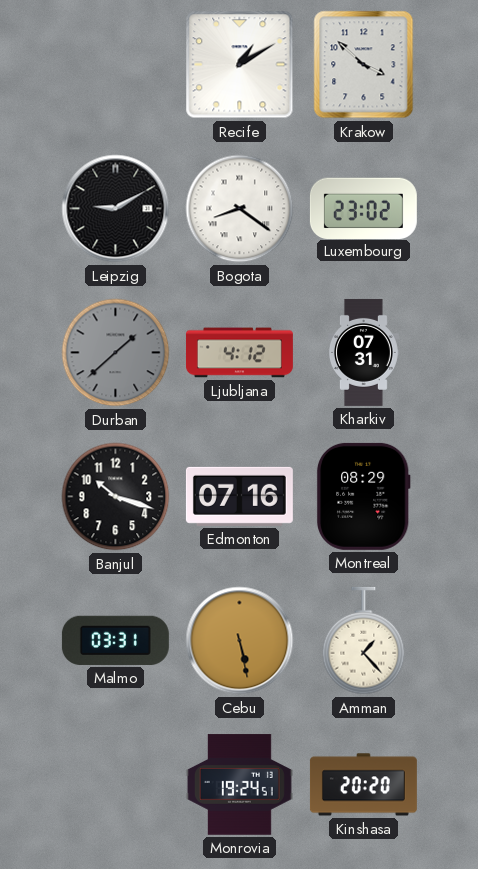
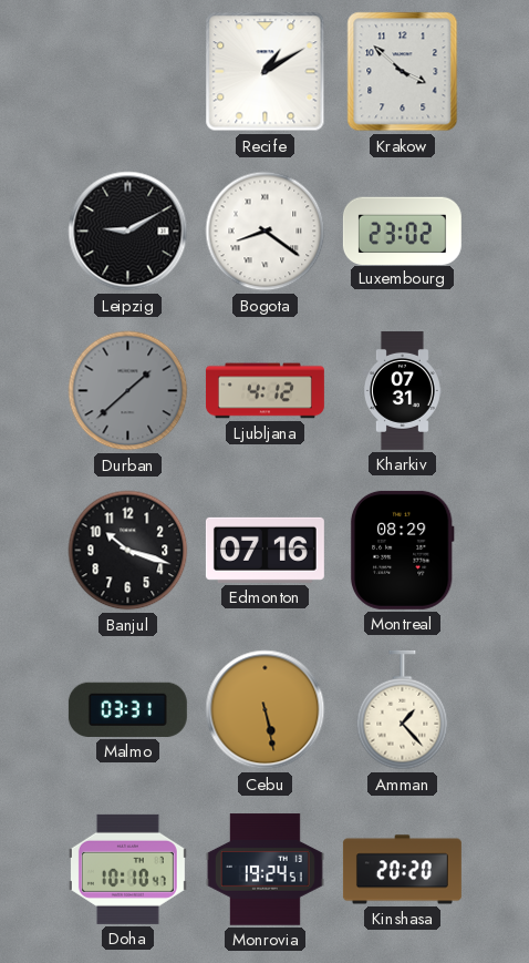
Doha: none -> 10:10
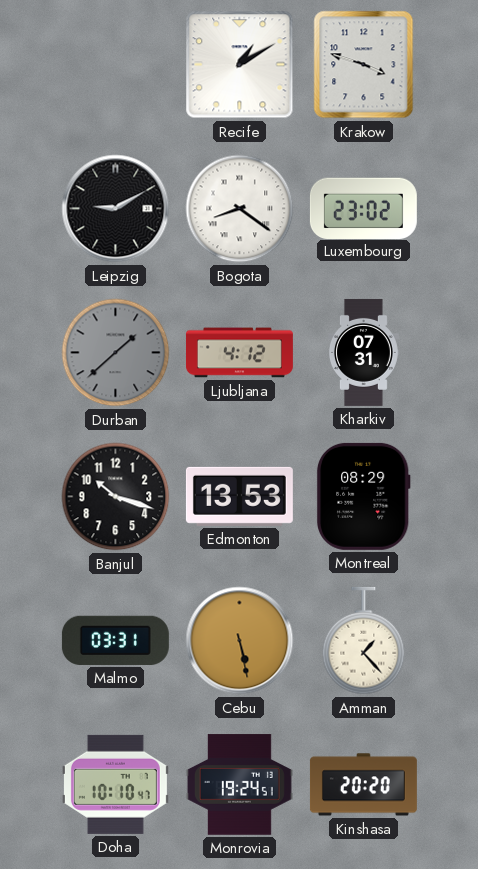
Krakow: 3:52 -> 3:48
Edmonton: 07:16 -> 13:53
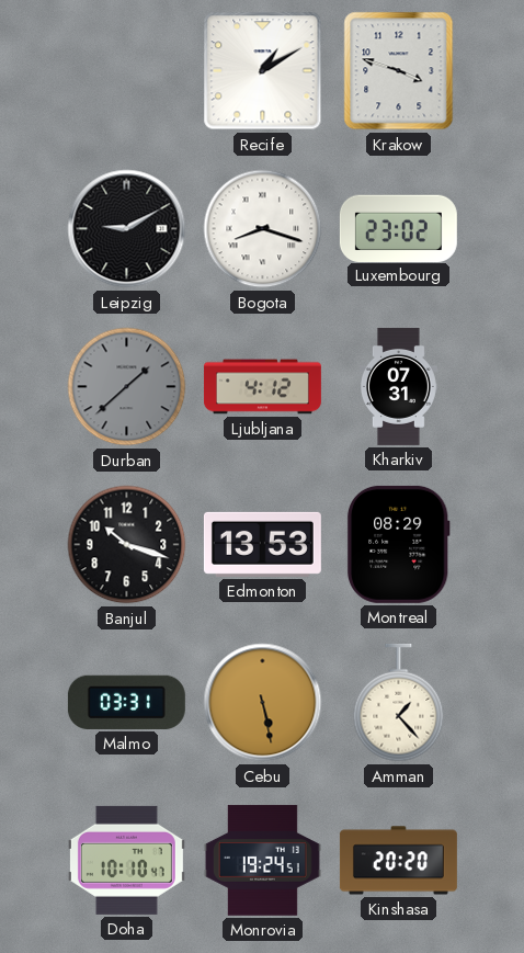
Bogota: 8:21 -> 8:18
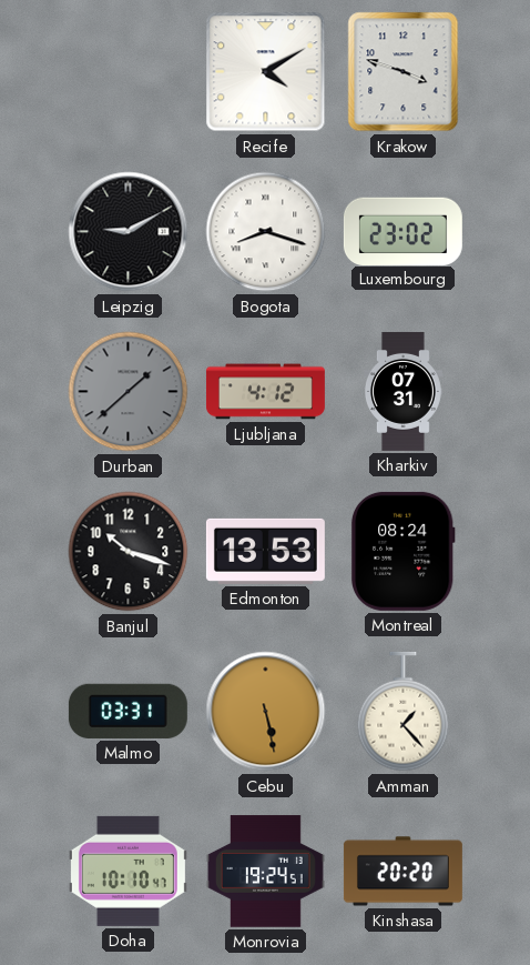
Recife: 1:10 -> 4:10
Montreal: 08:29 -> 08:24
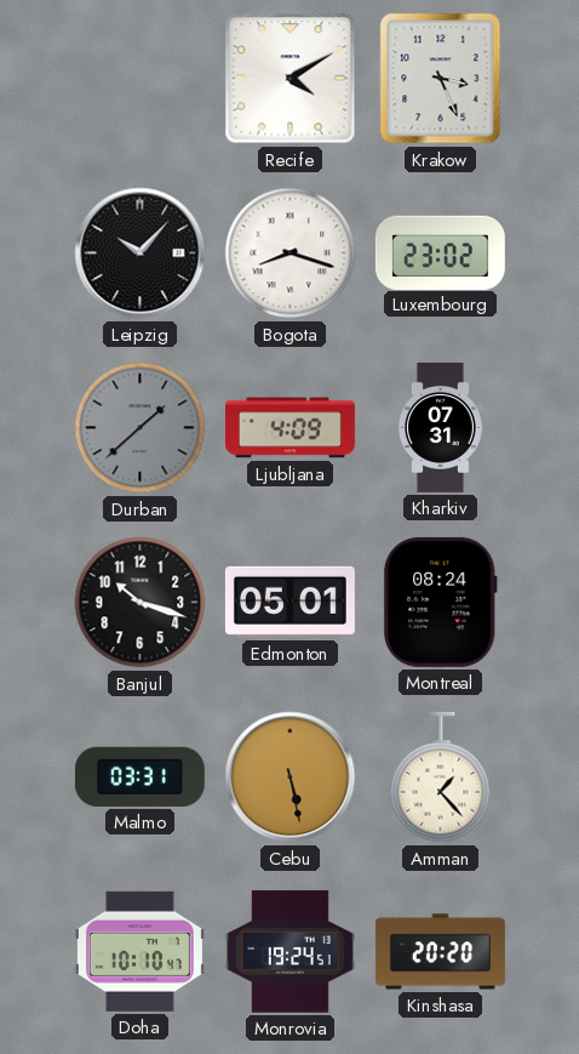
Krakow: 3:48 -> 3:26
Leipzig: 9:10 -> 10:07
Ljubljana: 4:12 -> 4:09
Edmonton: 13:53 -> 05:01
